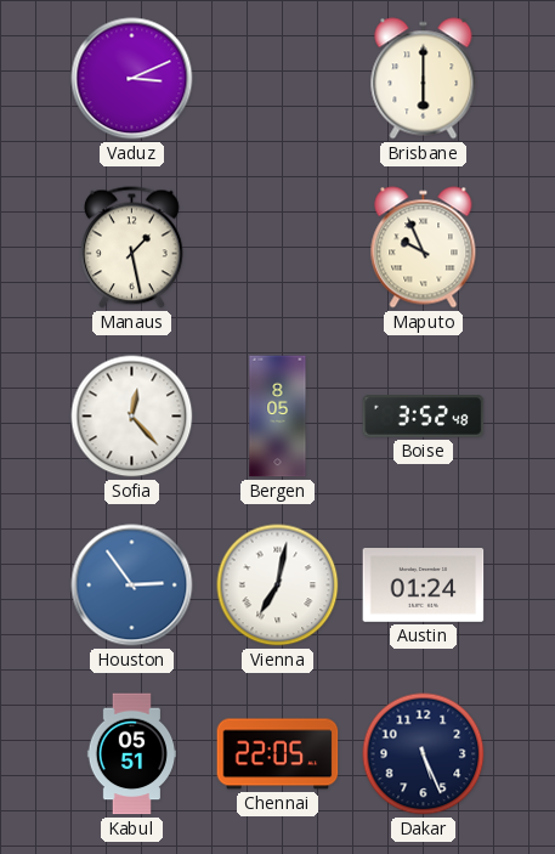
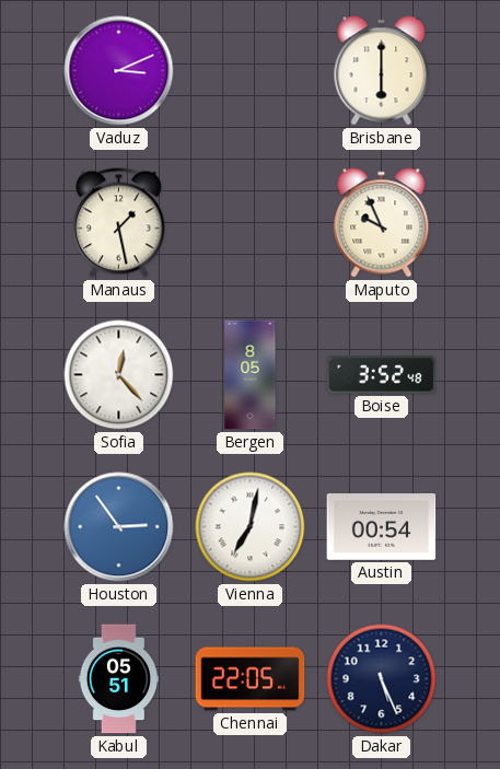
Austin: 01:24 -> 00:54
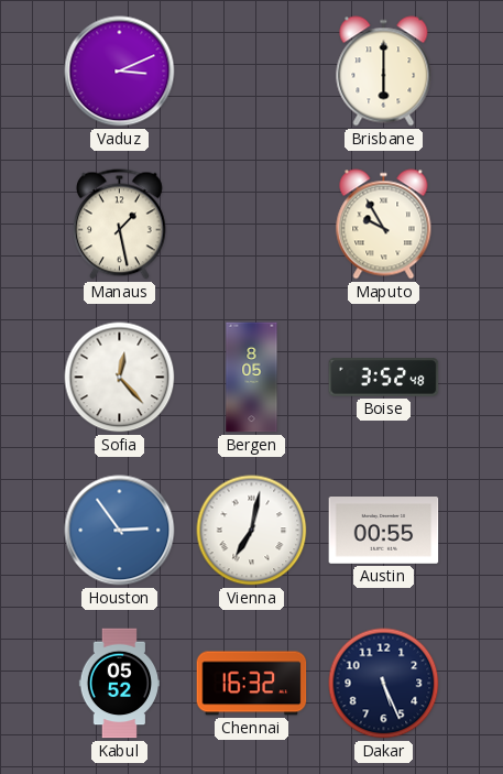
Maputo: 9:56 -> 9:55
Austin: 00:54 -> 00:55
Kabul: 05:51 -> 05:52
Chennai: 22:05 -> 16:32
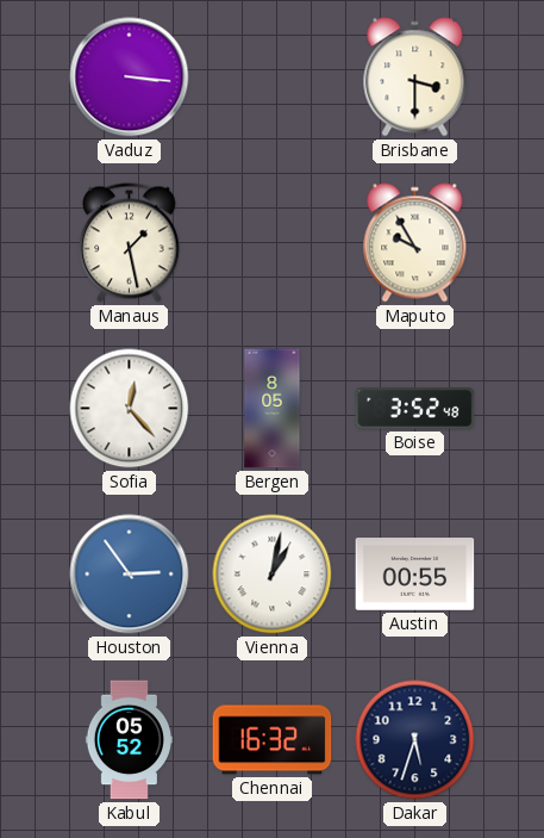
Vaduz: 3:11 -> 3:16
Brisbane: 6:00 -> 3:30
Vienna: 7:02 -> 1:02
Dakar: 5:26 -> 5:33
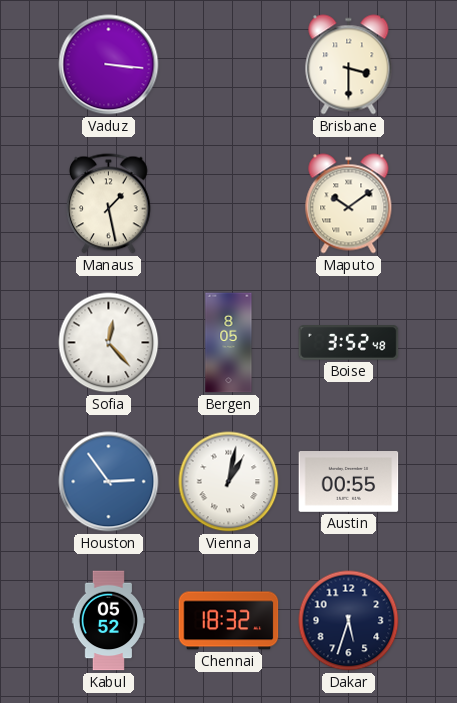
Maputo: 9:55 -> 10:09
Chennai: 16:32 -> 18:32
